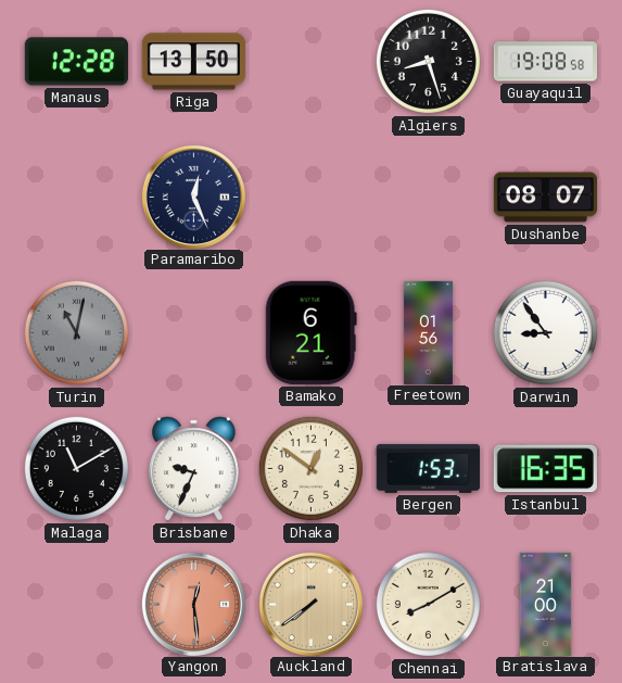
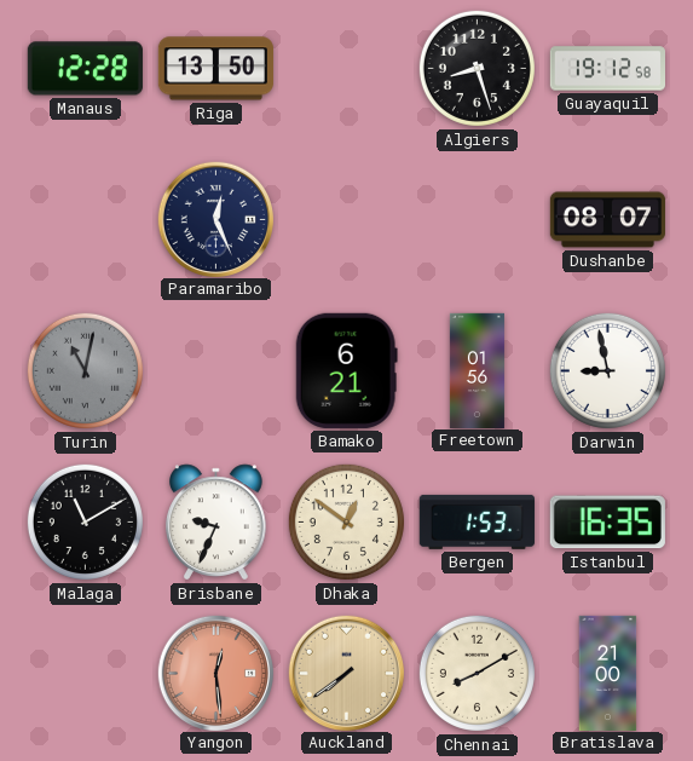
Guayaquil: 19:08 -> 19:12
Darwin: 8:54 -> 8:58
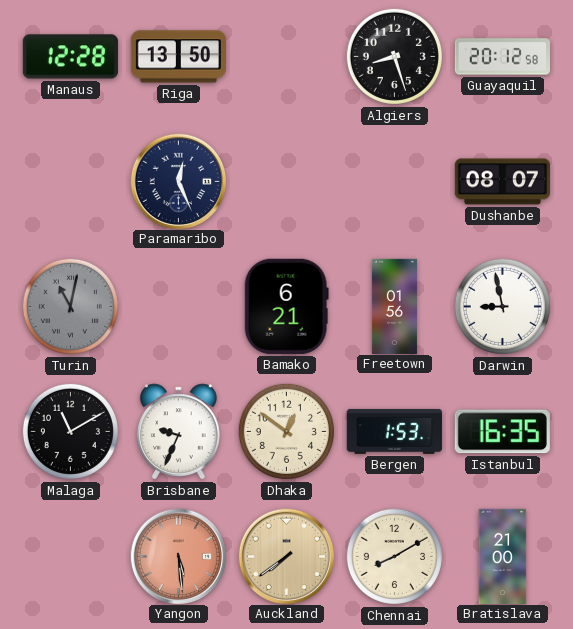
Guayaquil: 19:12 -> 20:12
Yangon: 12:29 -> 5:29
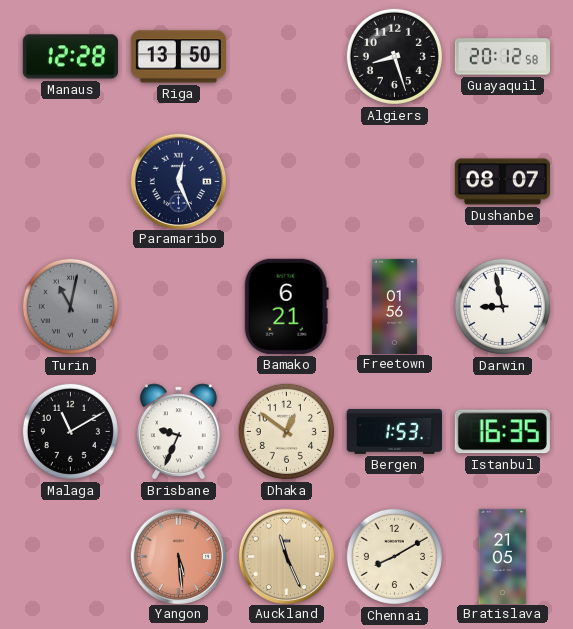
Auckland: 7:39 -> 11:26
Bratislava: 21:00 -> 21:05
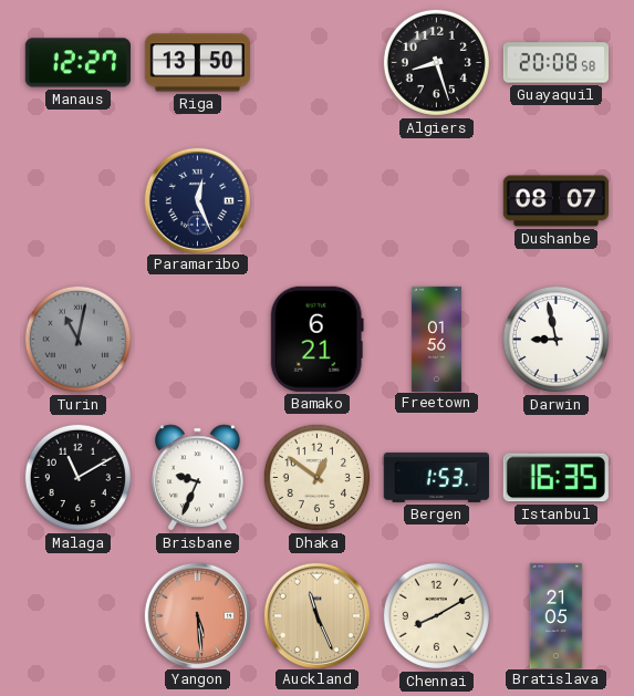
Manaus: 12:28 -> 12:27
Guayaquil: 20:12 -> 20:08
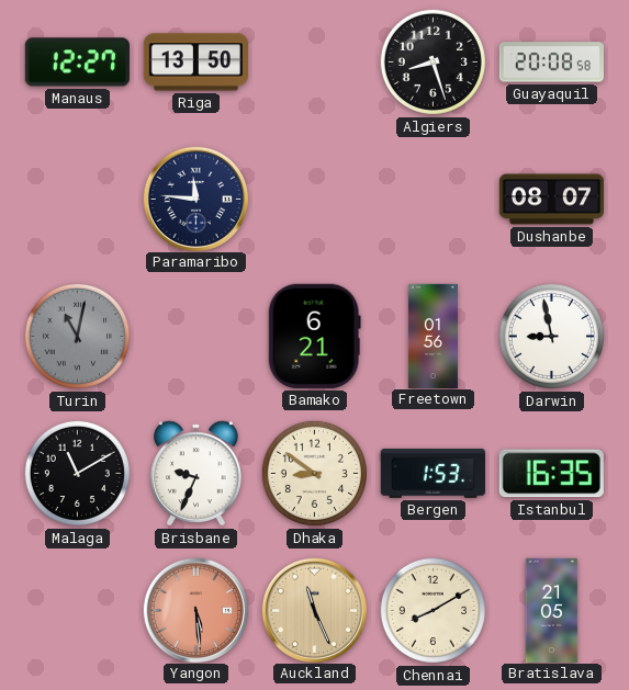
Paramaribo: 12:26 -> 11:46
Dhaka: 12:51 -> 8:51
